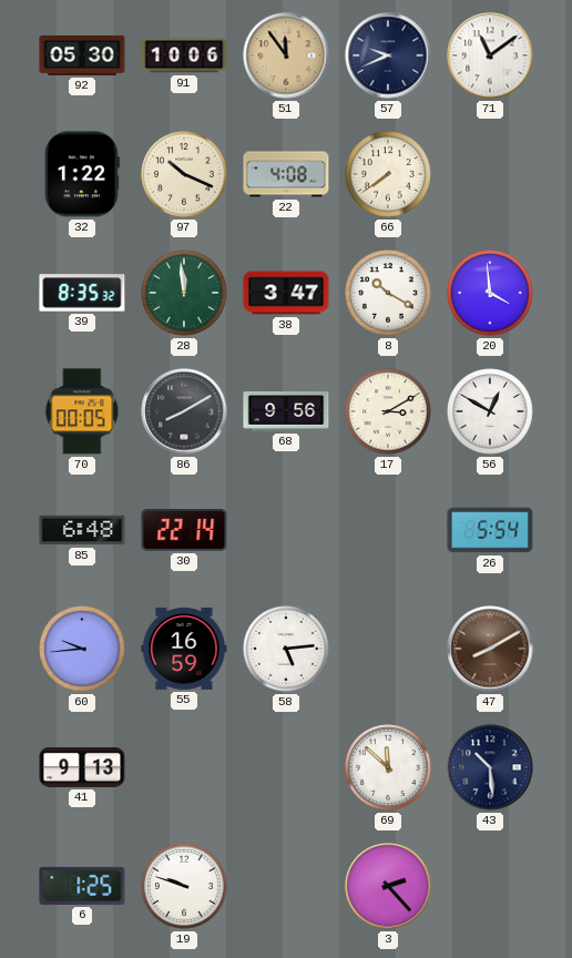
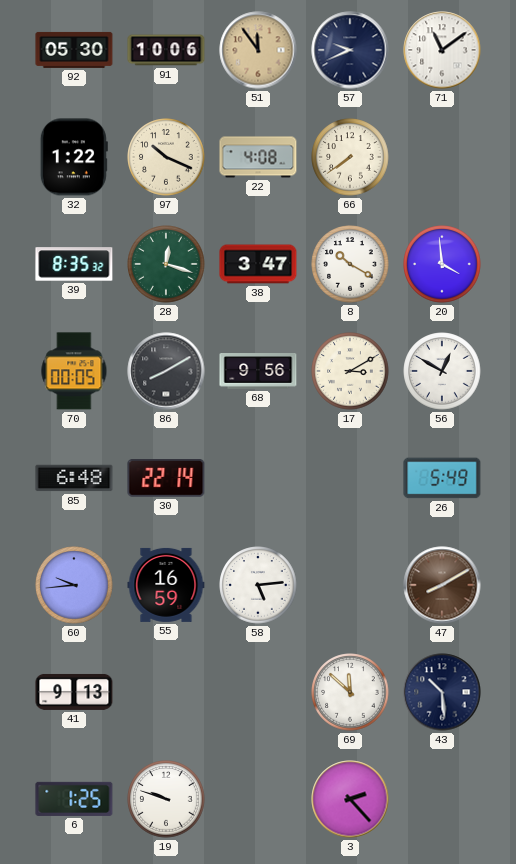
28: 11:59 -> 12:18
26: 5:54 -> 5:49
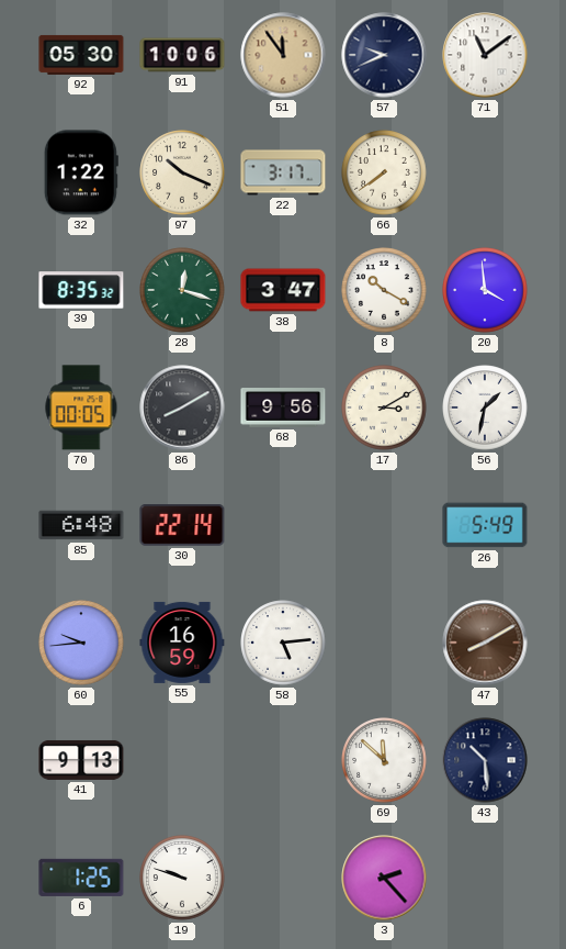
22: 4:08 -> 3:17
56: 12:50 -> 1:32
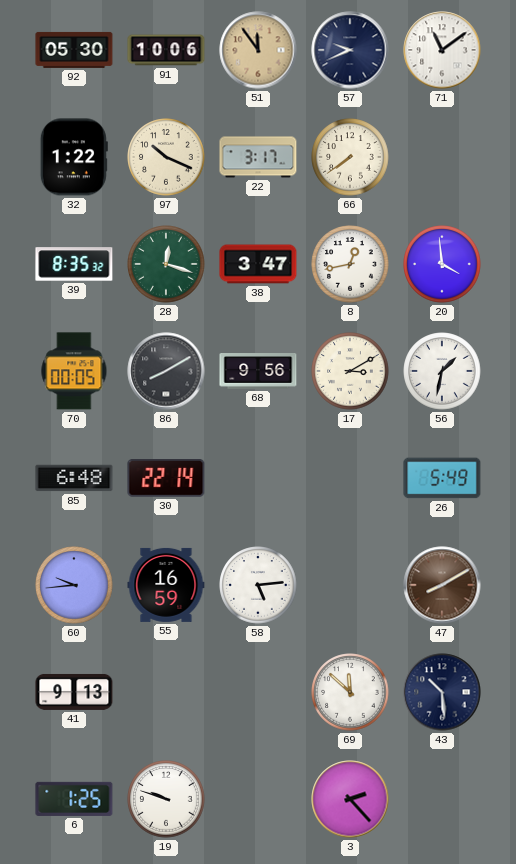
8: 10:20 -> 12:43
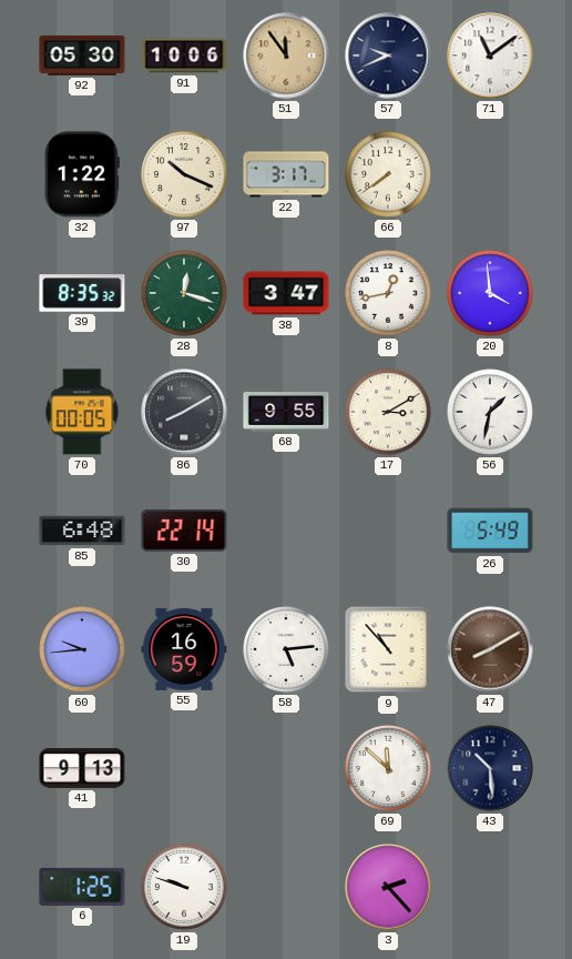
68: 9:56 -> 9:55
9: none -> 10:53
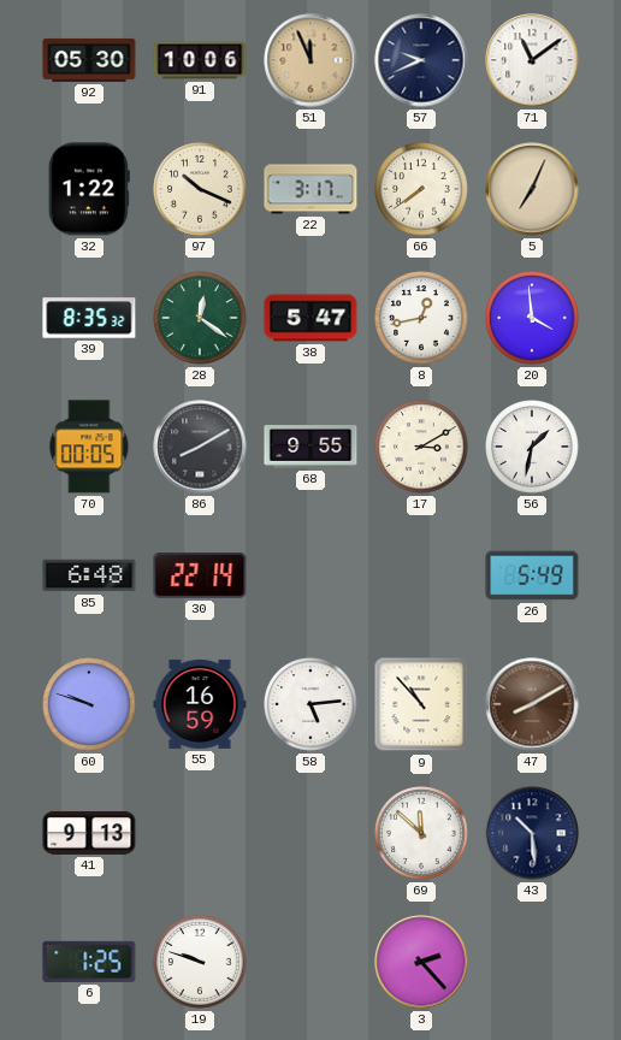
51: 11:54 -> 11:56
5: none -> 7:04
28: 12:18 -> 12:21
38: 3:47 -> 5:47
60: 9:44 -> 9:48
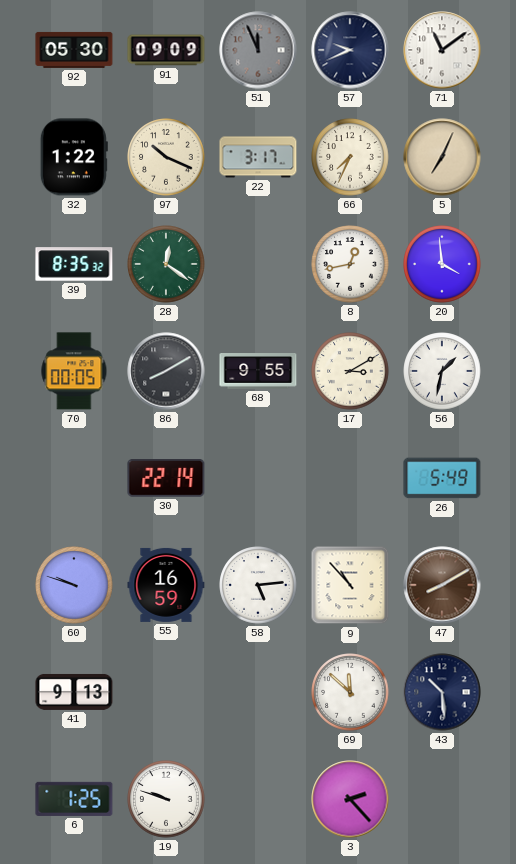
91: 10:06 -> 09:09
51 dial: champagne -> grey
66: 7:39 -> 7:34
38: 5:47 -> none
85: 6:48 -> none
